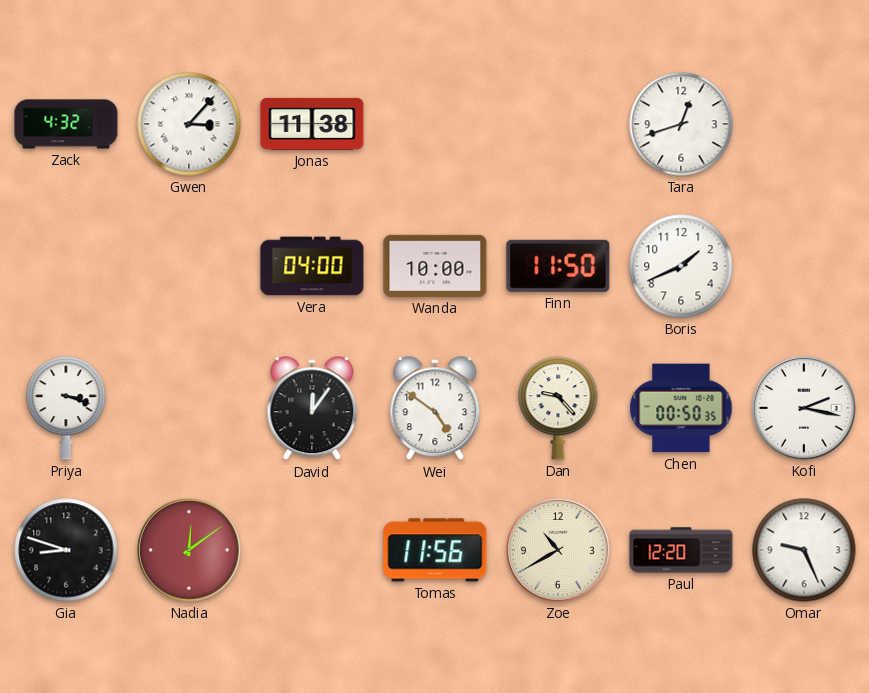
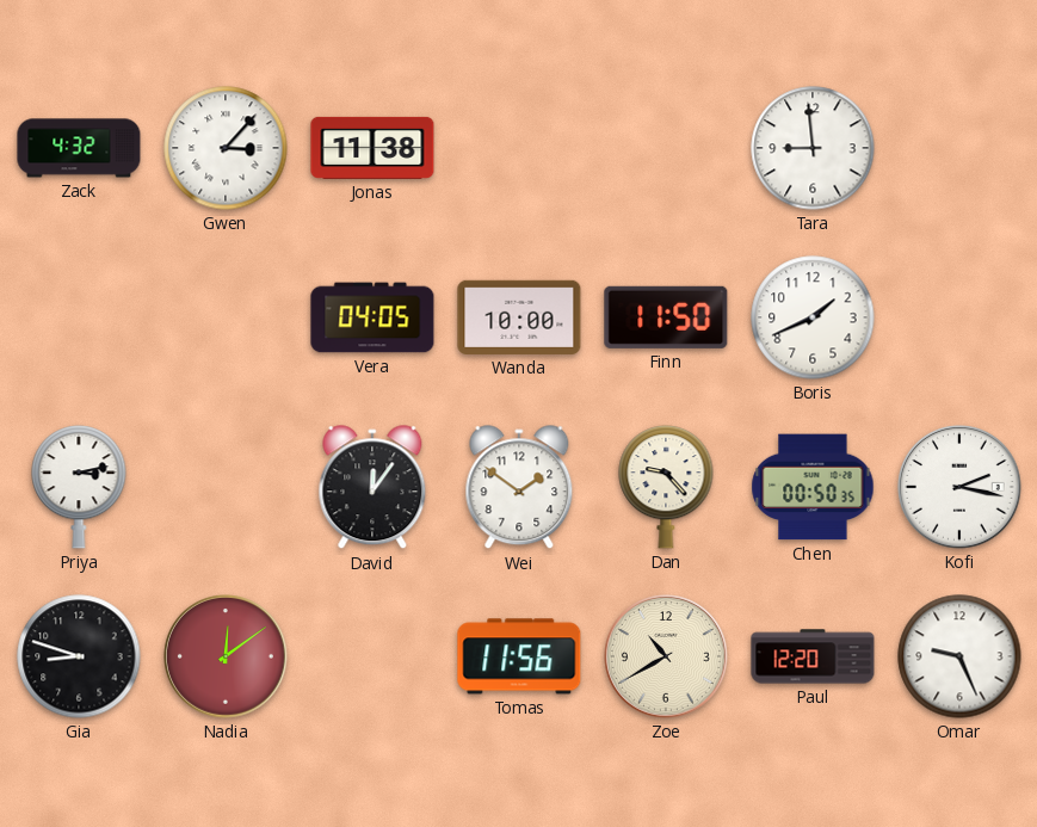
Tara: 12:42 -> 8:59
Vera: 04:00 -> 04:05
Priya: 3:18 -> 3:13
Wei: 4:51 -> 1:51
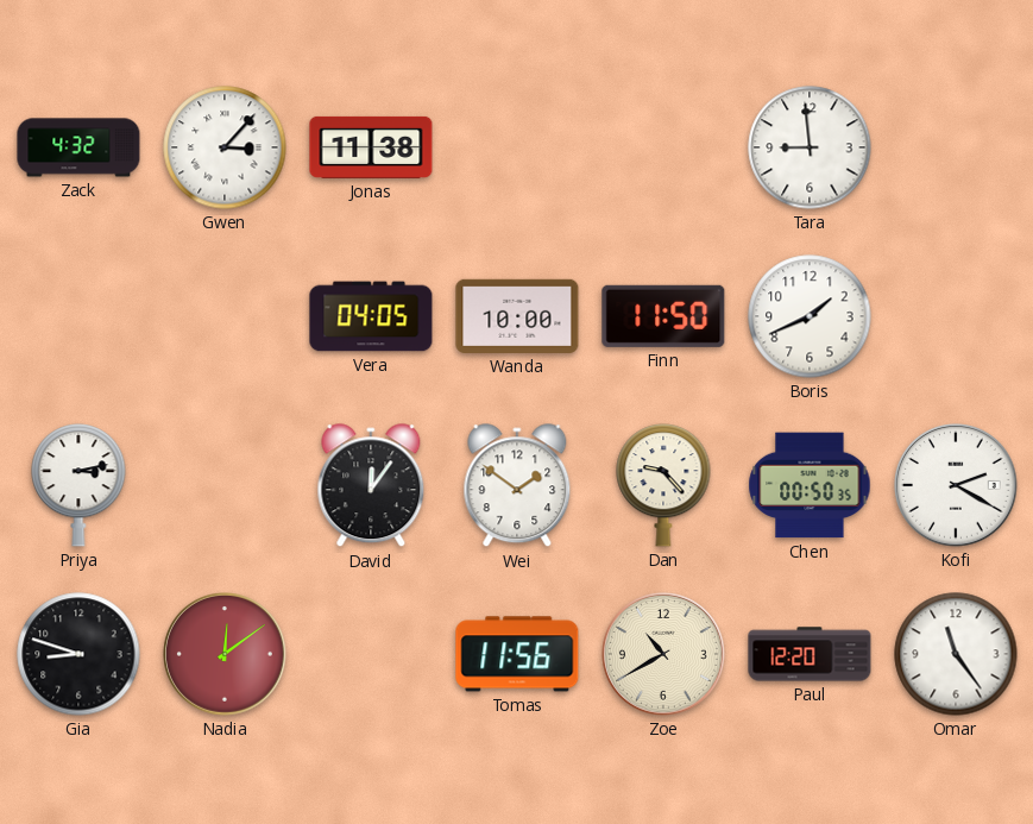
Kofi: 2:17 -> 2:20
Omar: 9:26 -> 11:24
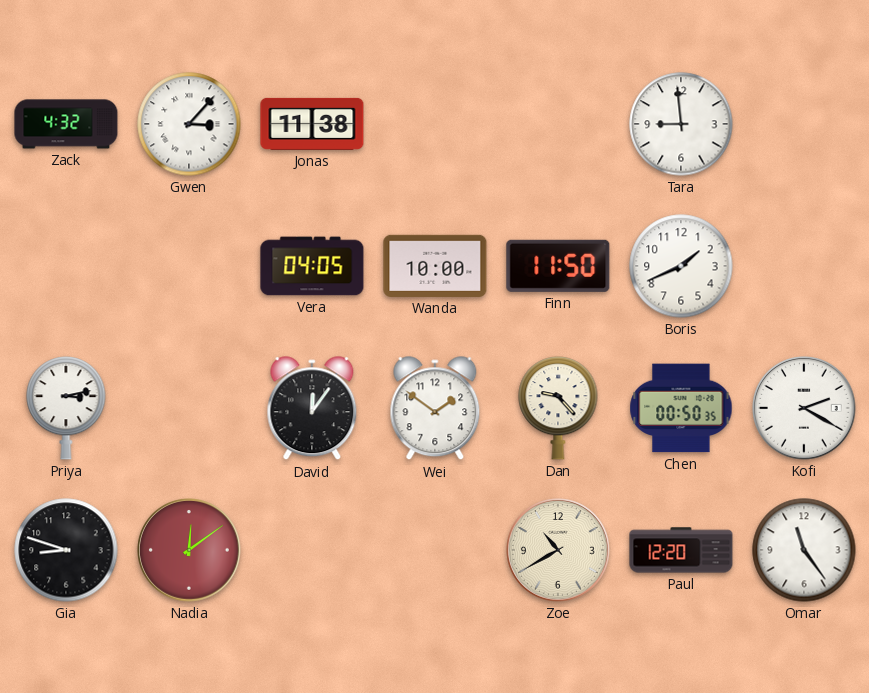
Tomas: 11:56 -> none
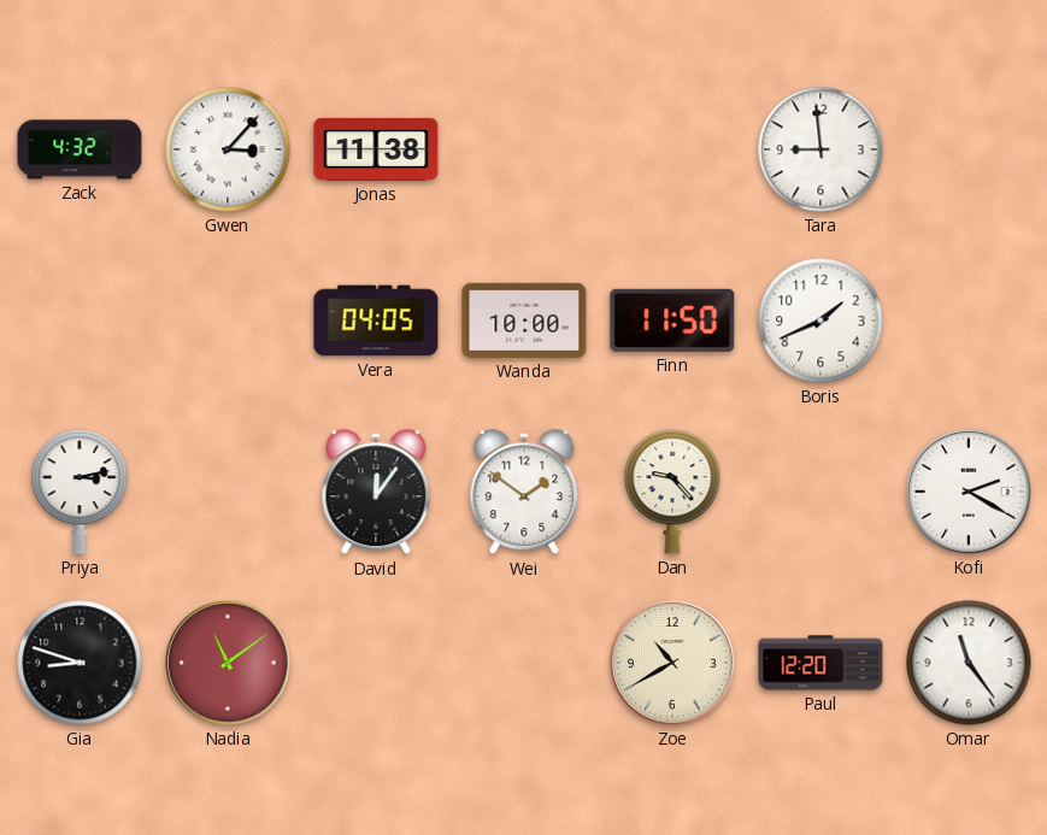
Chen: 00:50 -> none
Nadia: 12:09 -> 11:09
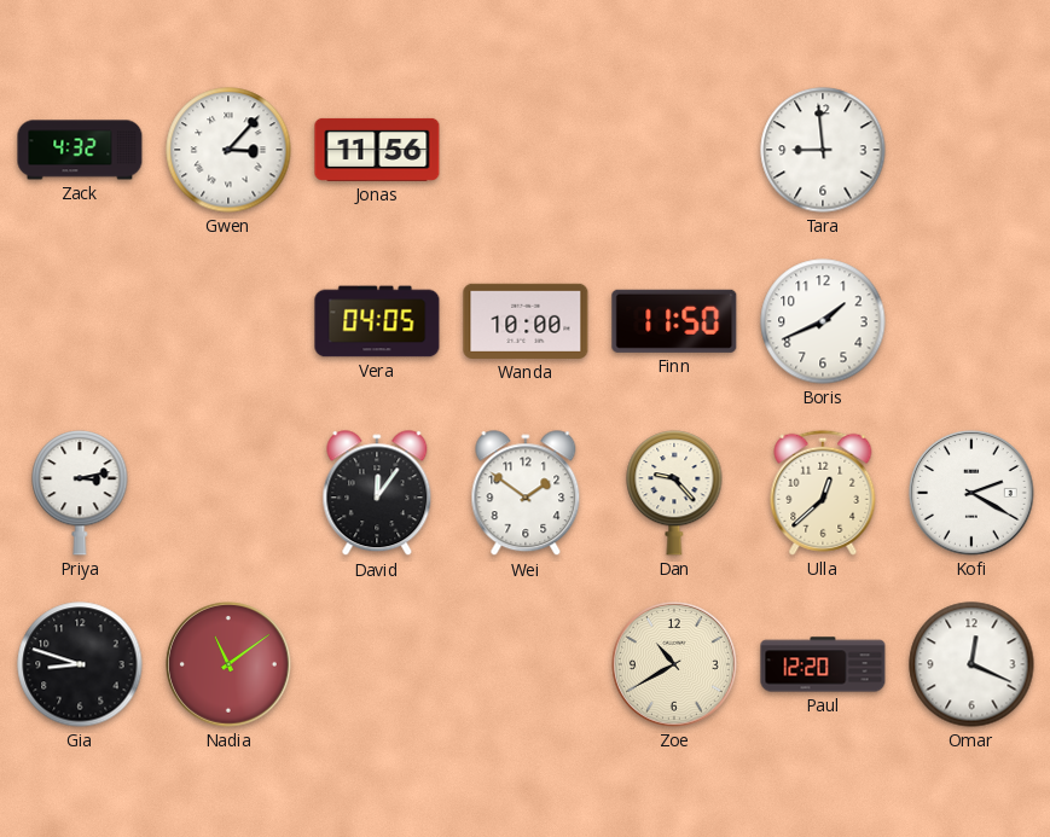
Jonas: 11:38 -> 11:56
Ulla: none -> 12:38
Omar: 11:24 -> 12:19
